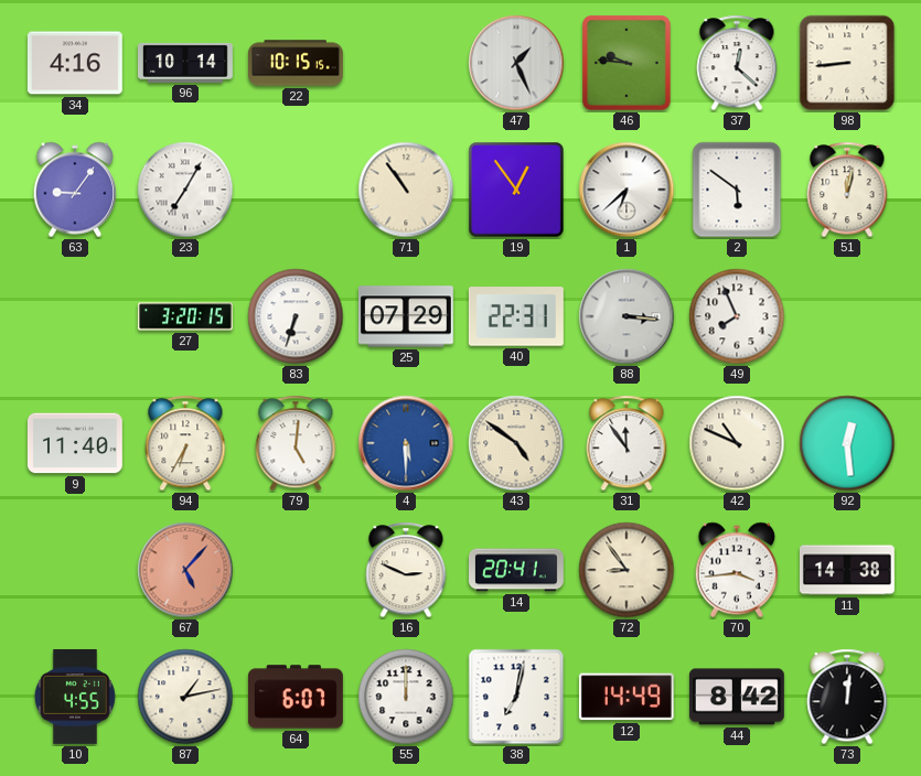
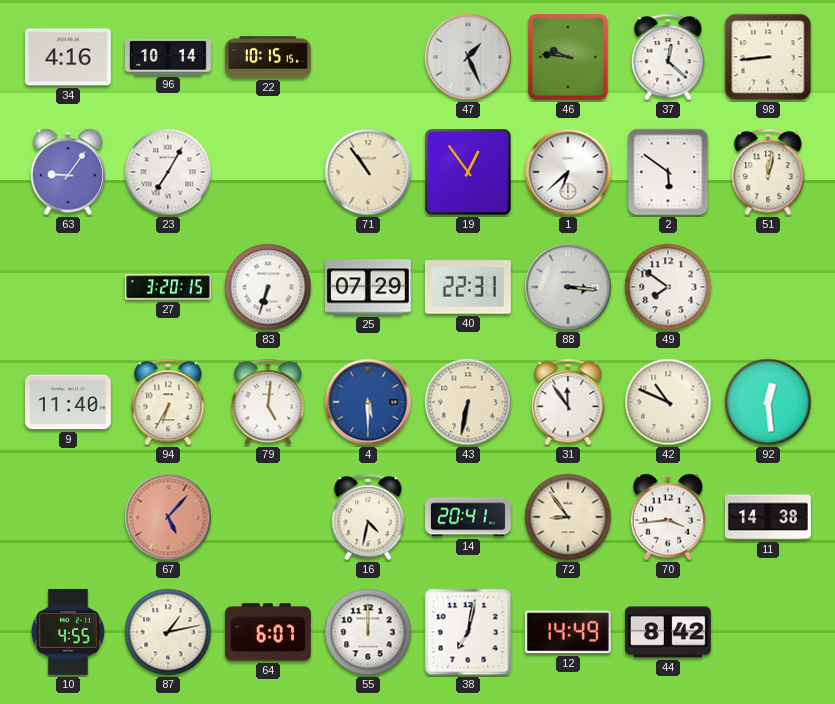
49: 7:56 -> 7:51
43: 4:51 -> 6:32
16: 2:49 -> 4:32
73: 12:01 -> none
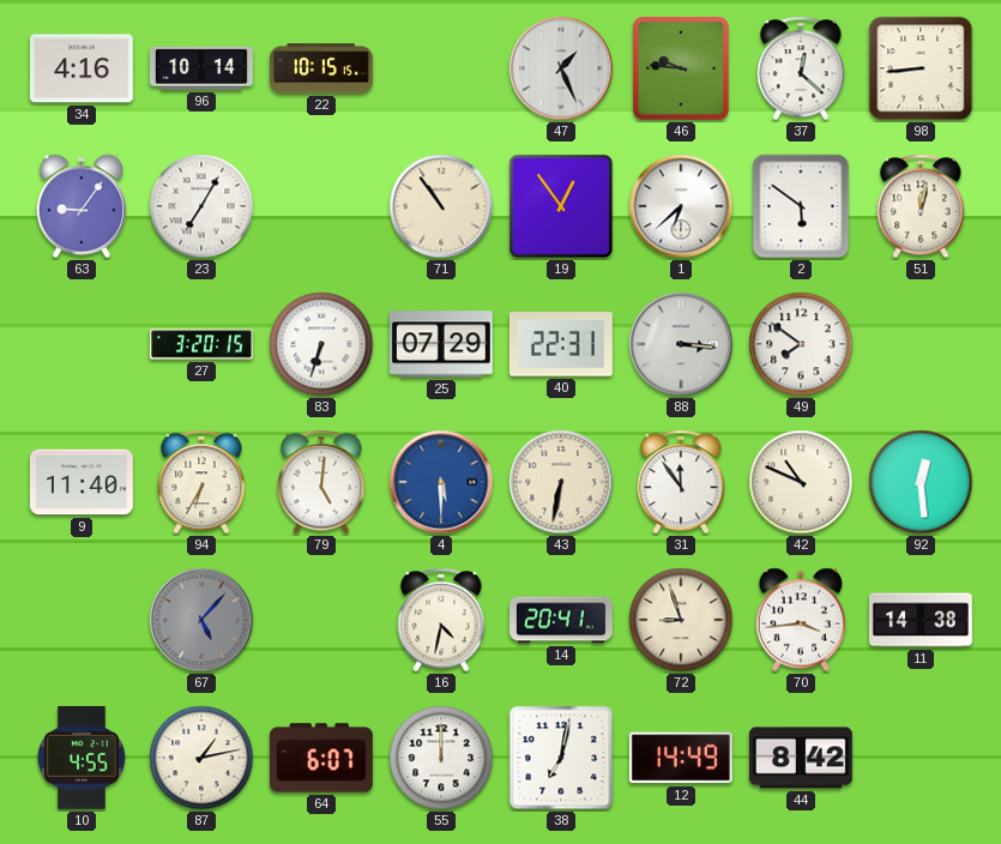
67 dial: salmon -> grey
72: 8:54 -> 8:57
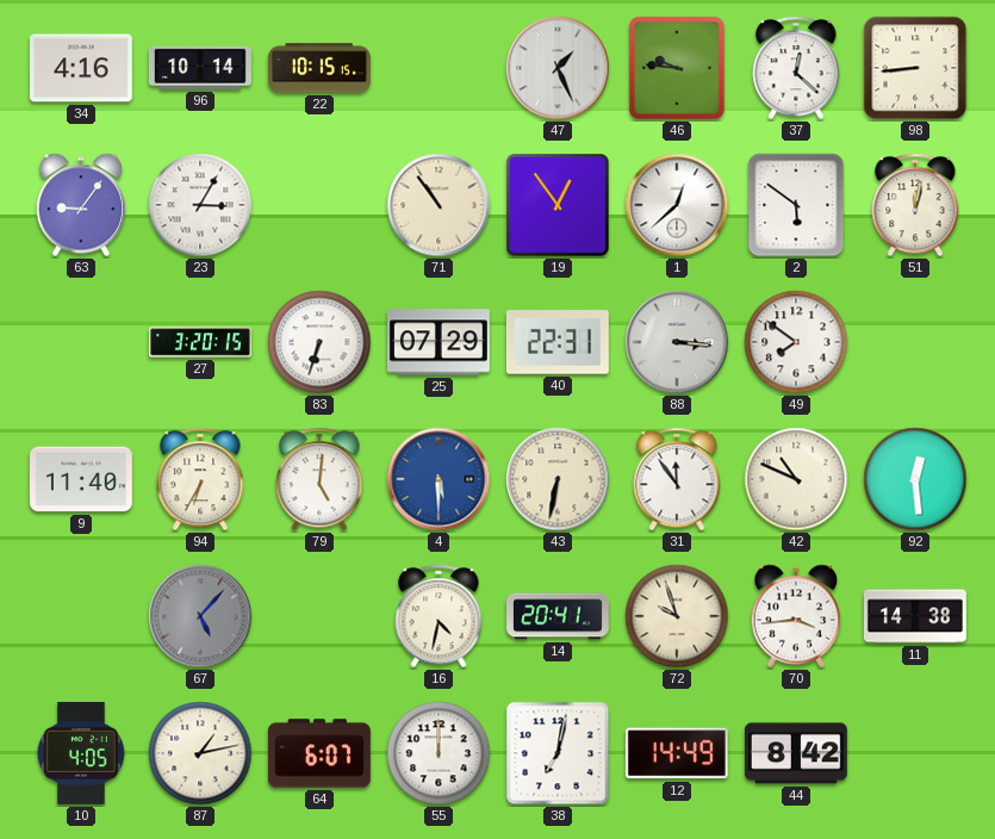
23: 7:05 -> 3:05
1: 6:38 -> 12:38
72: 8:57 -> 9:57
10: 4:55 -> 4:05
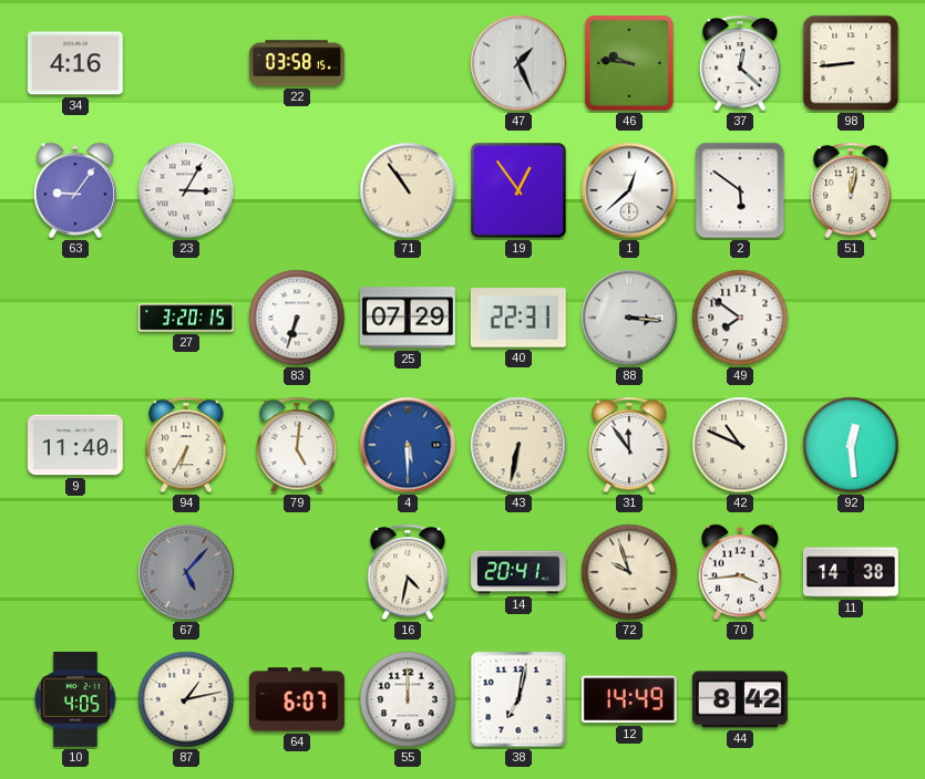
96: 10:14 -> none
22: 10:15 -> 03:58
